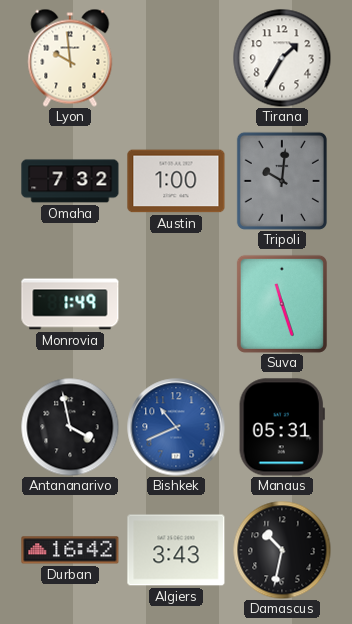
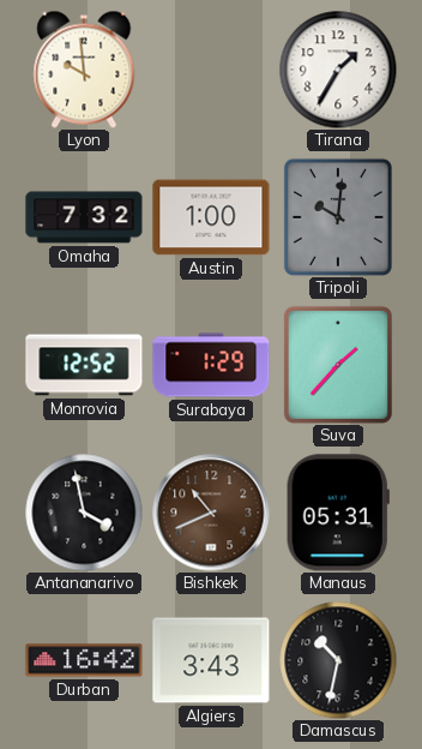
Monrovia: 1:49 -> 12:52
Surabaya: none -> 1:29
Suva: 11:27 -> 1:37
Bishkek dial: blue -> brown
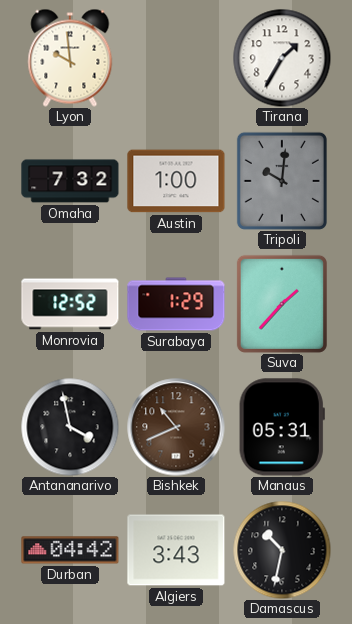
Durban: 16:42 -> 04:42
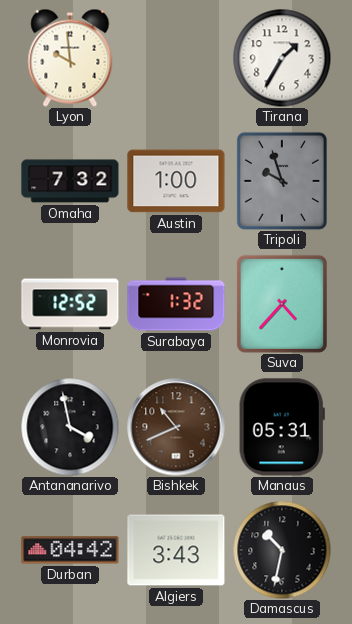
Tripoli: 10:01 -> 9:57
Surabaya: 1:29 -> 1:32
Suva: 1:37 -> 4:37
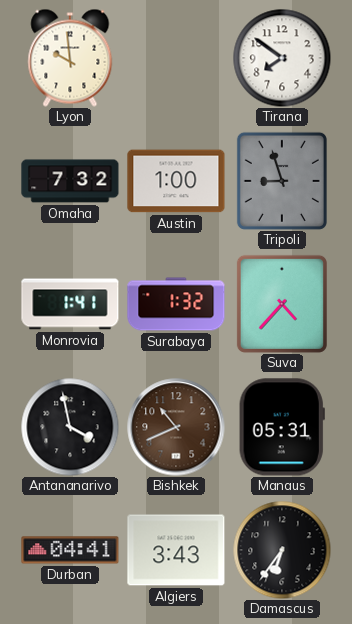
Tirana: 1:35 -> 7:51
Tripoli: 9:57 -> 8:57
Monrovia: 12:52 -> 1:41
Durban: 04:42 -> 04:41
Damascus: 10:32 -> 6:36
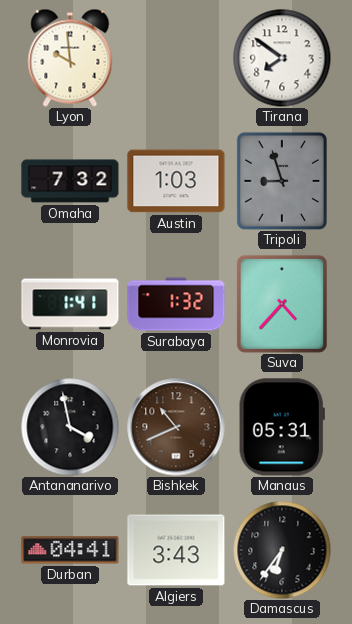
Austin: 1:00 -> 1:03
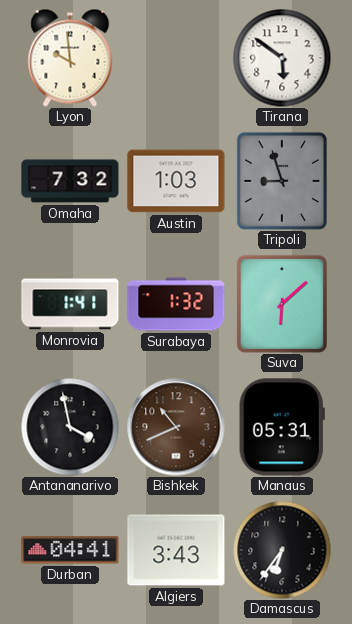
Tirana: 7:51 -> 5:51
Suva: 4:37 -> 6:08
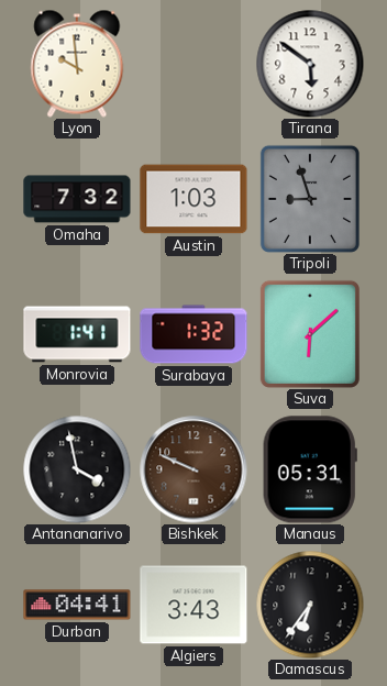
Bishkek: 10:41 -> 9:49
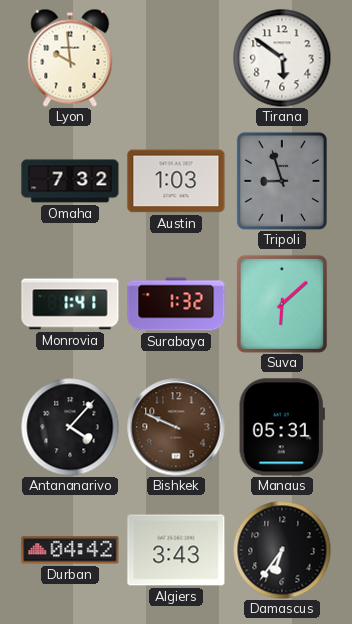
Antananarivo: 3:58 -> 4:07
Durban: 04:41 -> 04:42
